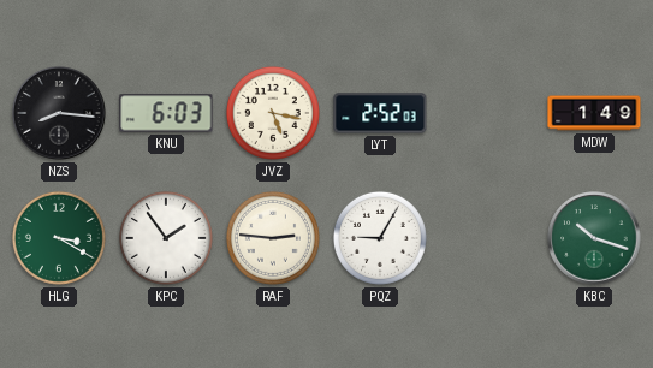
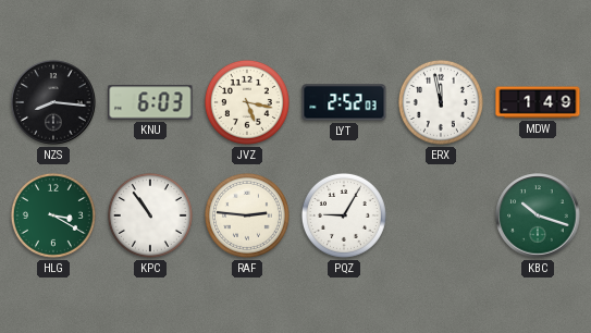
ERX: none -> 11:58
KPC: 1:54 -> 10:54
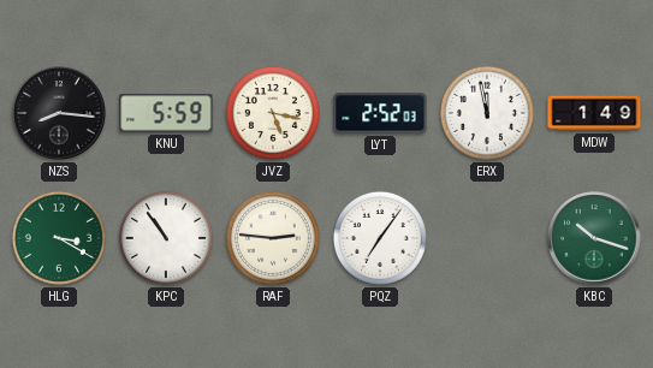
KNU: 6:03 -> 5:59
PQZ: 9:05 -> 7:06
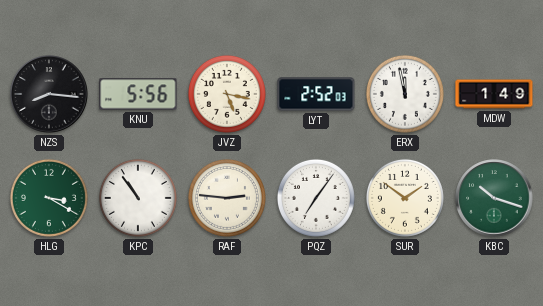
KNU: 5:59 -> 5:56
SUR: none -> 1:51
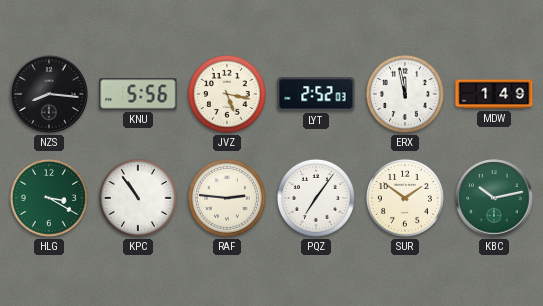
KBC: 10:18 -> 10:13
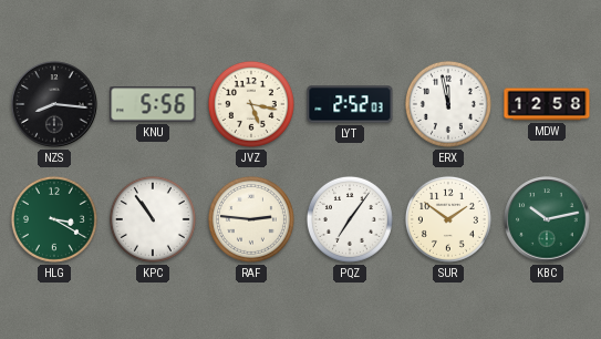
MDW: 1:49 -> 12:58
